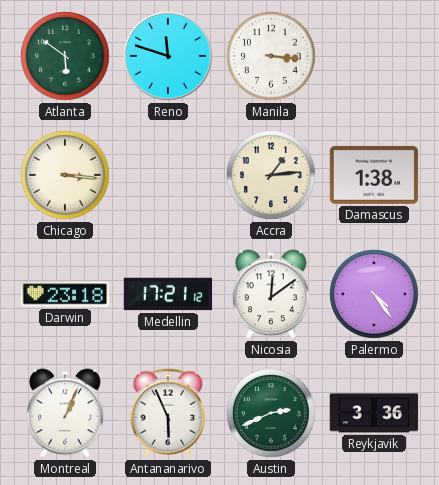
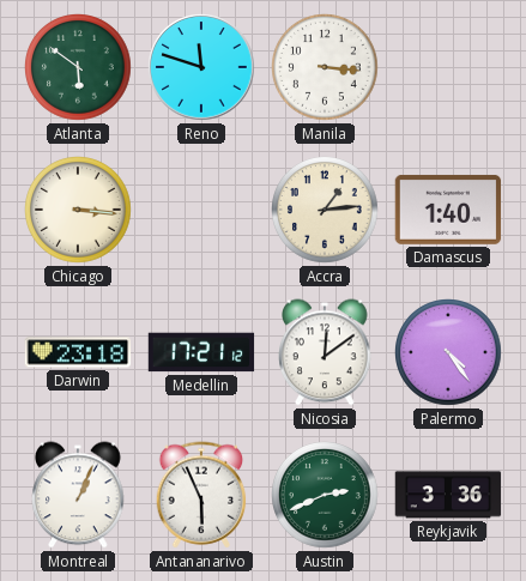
Damascus: 1:38 -> 1:40
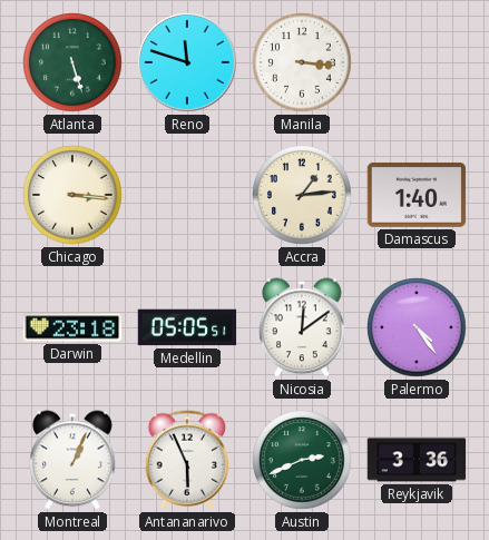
Atlanta: 5:51 -> 5:27
Medellin: 17:21 -> 05:05
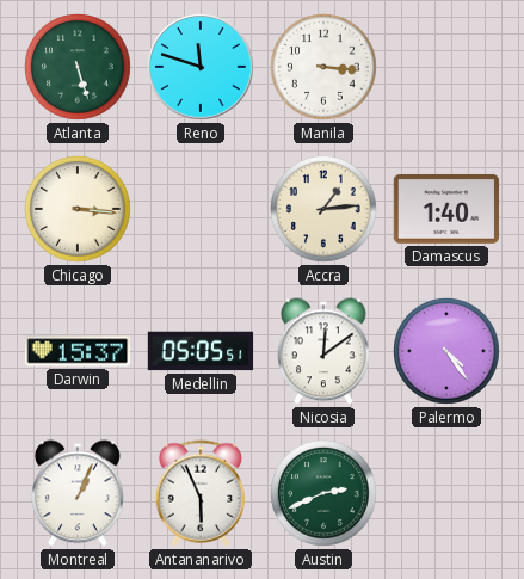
Darwin: 23:18 -> 15:37
Reykjavik: 3:36 -> none
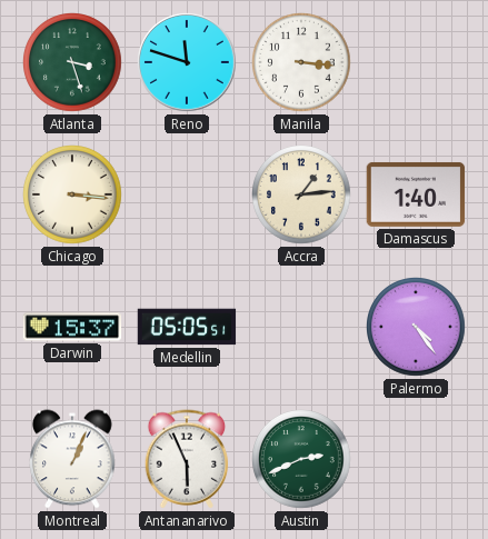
Atlanta: 5:27 -> 3:27
Nicosia: 12:09 -> none
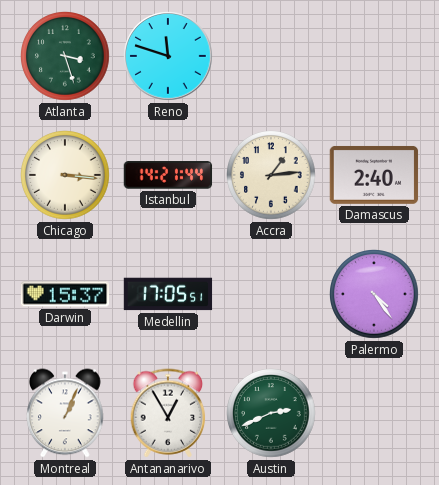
Manila: 3:16 -> none
Istanbul: none -> 14:21
Damascus: 1:40 -> 2:40
Medellin: 05:05 -> 17:05
Antananarivo: 5:56 -> 12:55
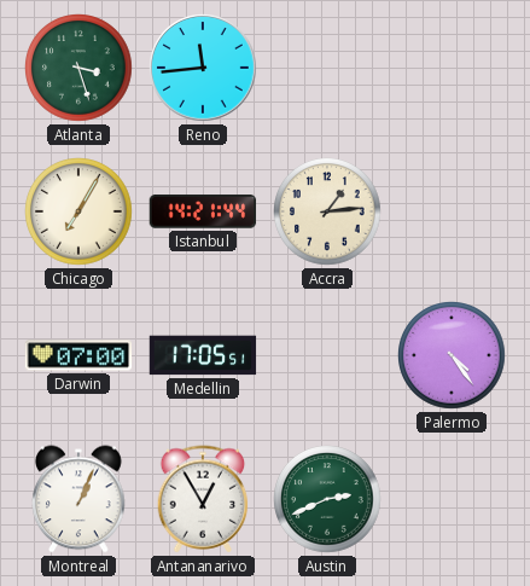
Reno: 11:48 -> 11:44
Chicago: 3:16 -> 7:05
Damascus: 2:40 -> none
Darwin: 15:37 -> 07:00
